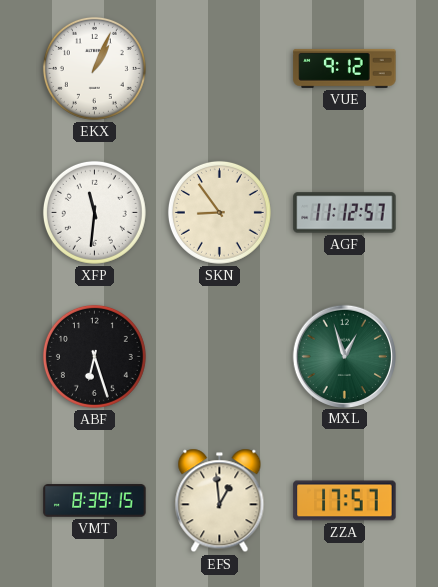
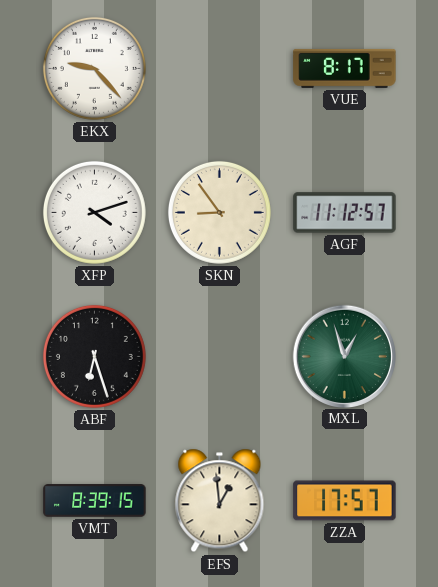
EKX: 1:04 -> 9:23
VUE: 9:12 -> 8:17
XFP: 11:31 -> 4:12
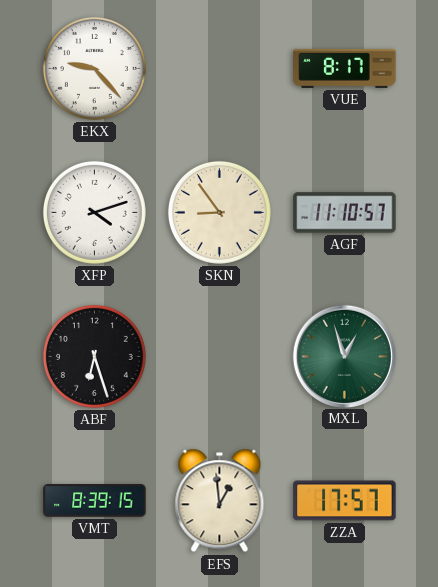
AGF: 11:12 -> 11:10
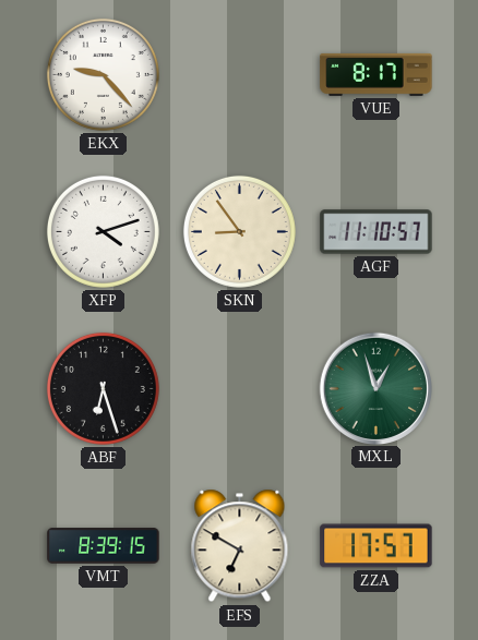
EFS: 12:59 -> 6:50
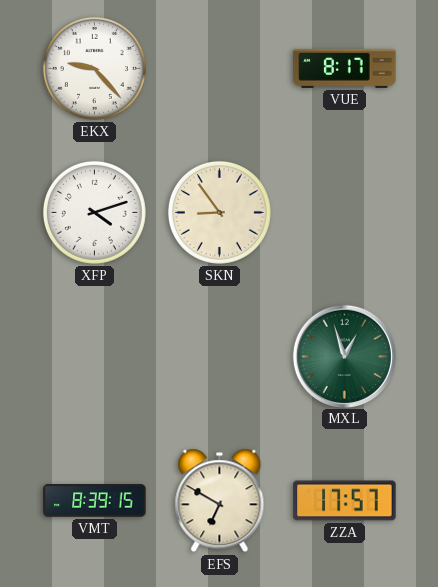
AGF: 11:10 -> none
ABF: 6:27 -> none
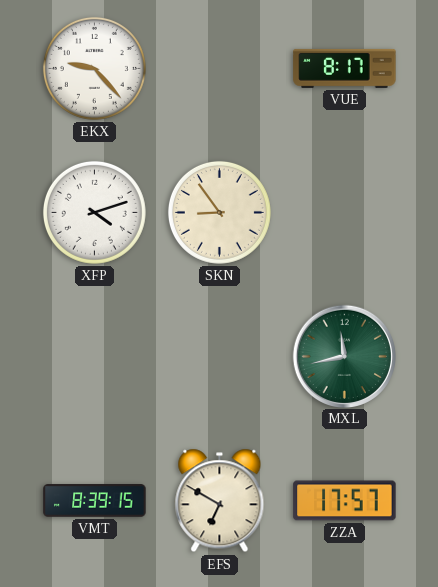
MXL: 12:57 -> 11:43
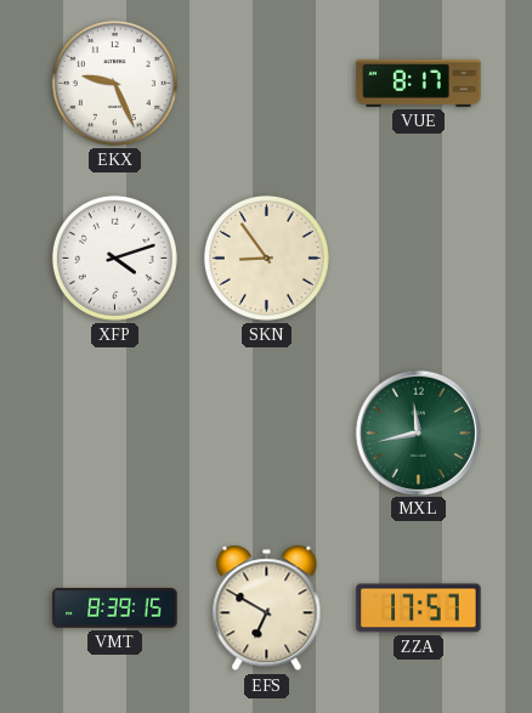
EKX: 9:23 -> 9:26
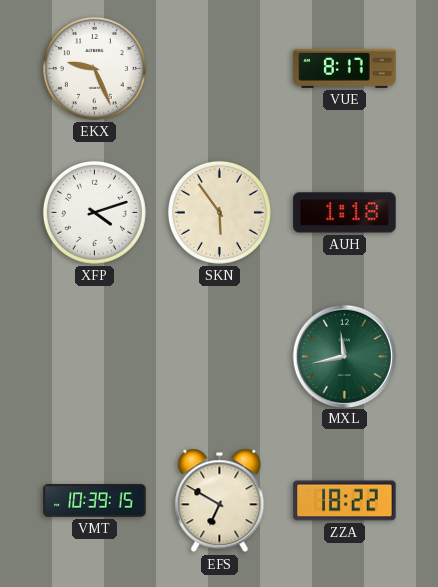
SKN: 8:54 -> 5:54
AUH: none -> 1:18
VMT: 8:39 -> 10:39
ZZA: 17:57 -> 18:22
